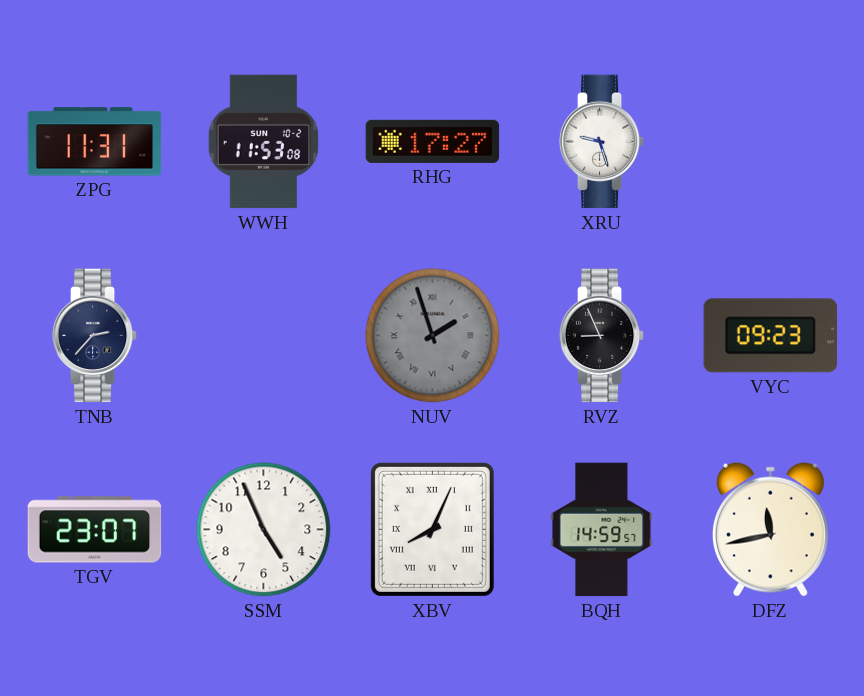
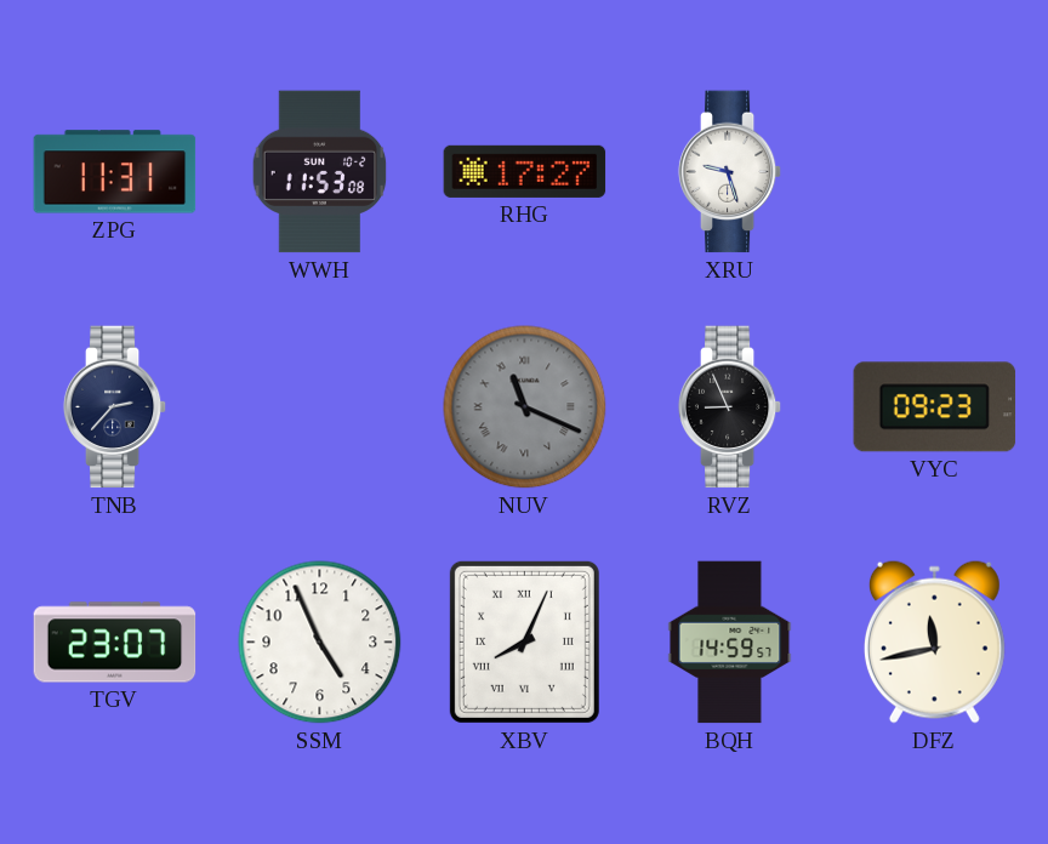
NUV: 1:57 -> 11:19
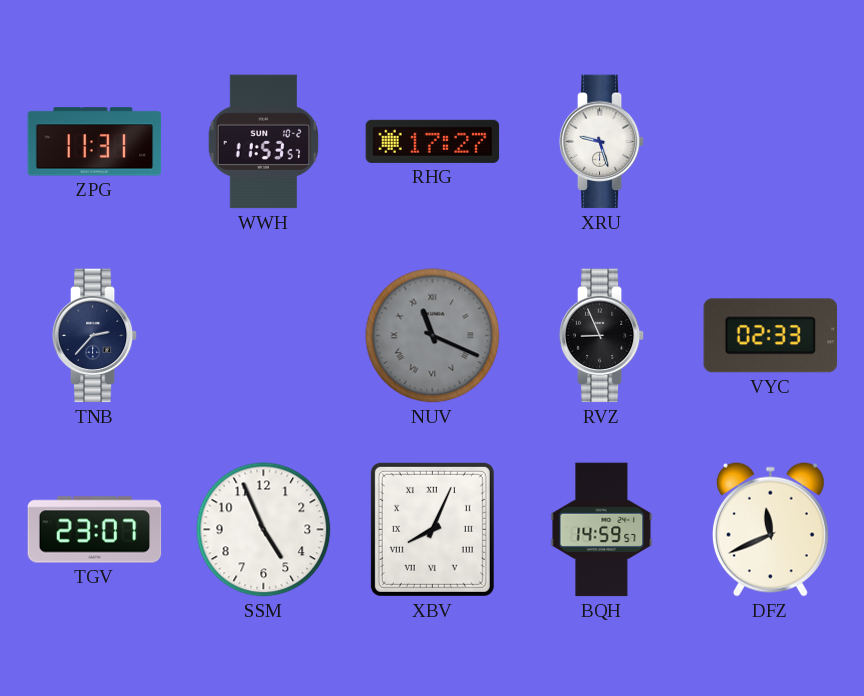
WWH: 11:53:08 -> 11:53:57
VYC: 09:23 -> 02:33
DFZ: 11:43 -> 11:41
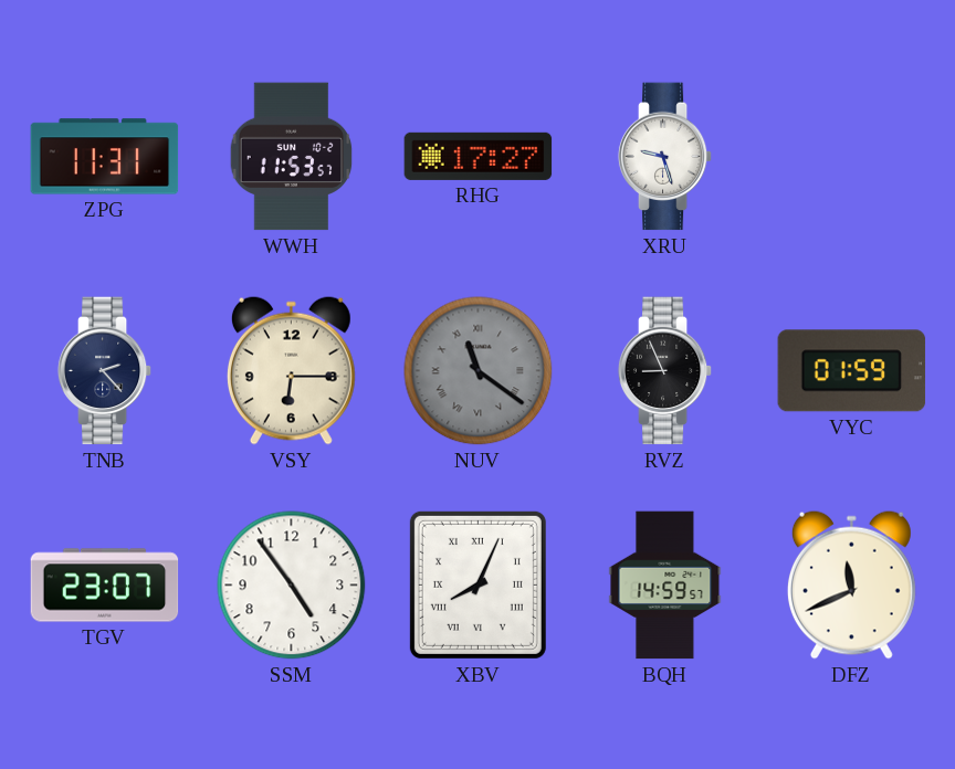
TNB: 2:37 -> 2:23
VSY: none -> 6:15
NUV: 11:19 -> 11:21
VYC: 02:33 -> 01:59
SSM: 4:56 -> 4:54
